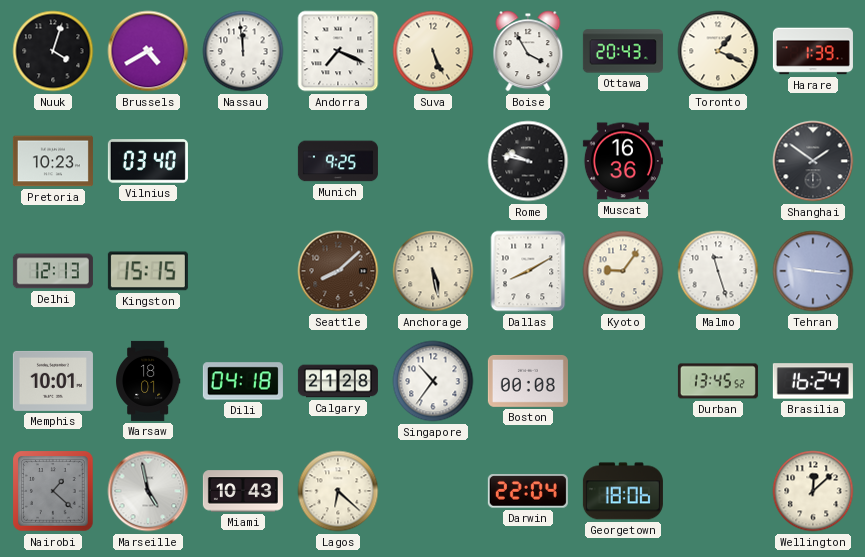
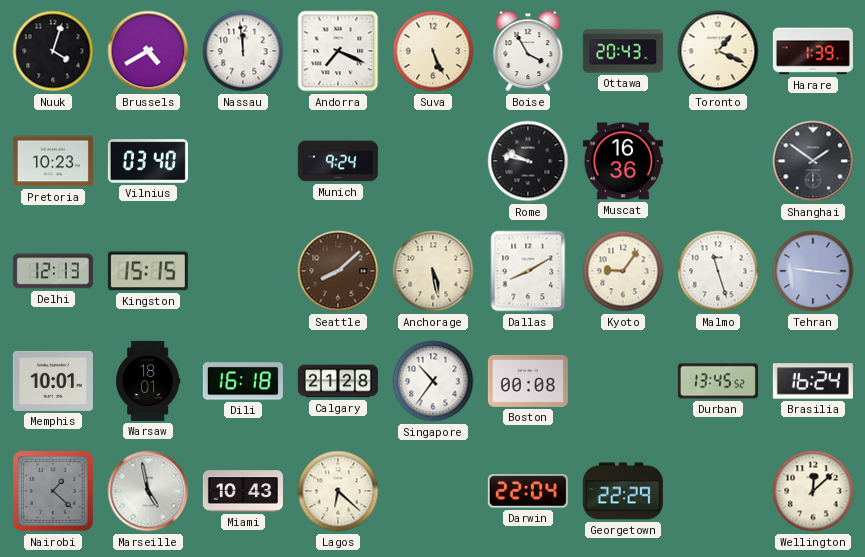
Munich: 9:25 -> 9:24
Dili: 04:18 -> 16:18
Georgetown: 18:06 -> 22:29
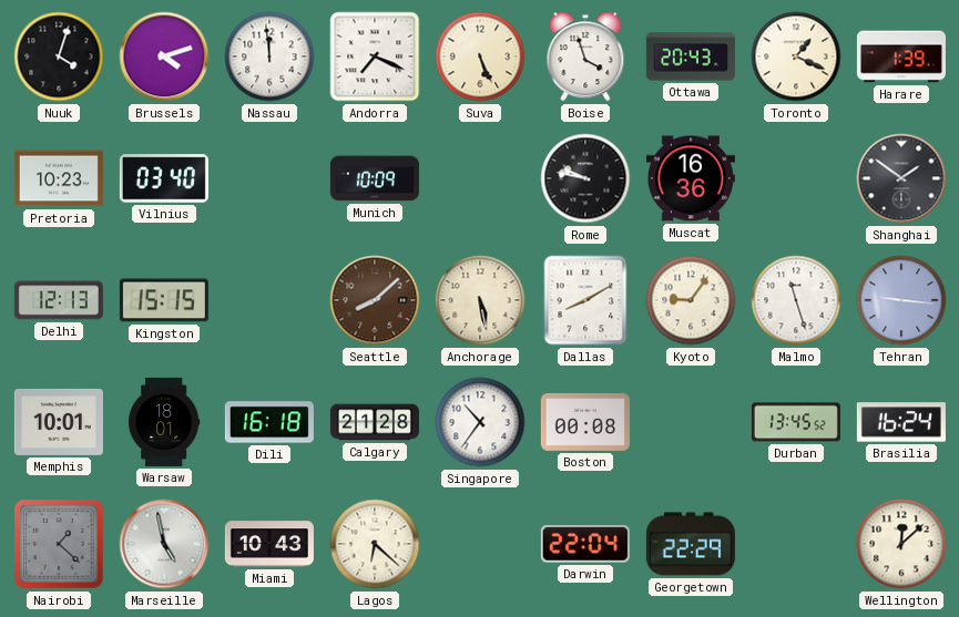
Brussels: 4:40 -> 4:12
Boise: 3:55 -> 3:57
Munich: 9:24 -> 10:09
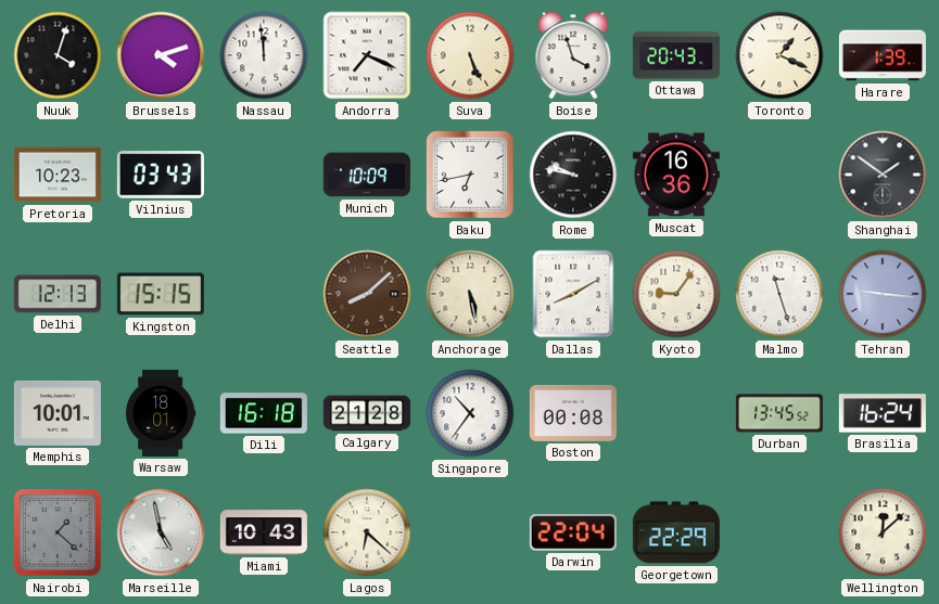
Vilnius: 03:40 -> 03:43
Baku: none -> 6:43
